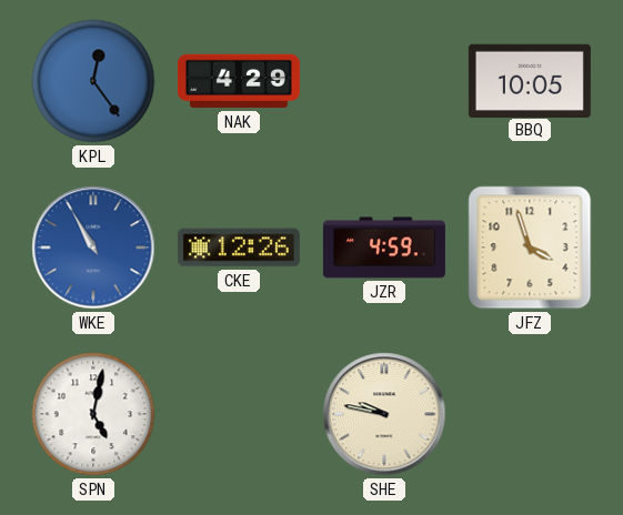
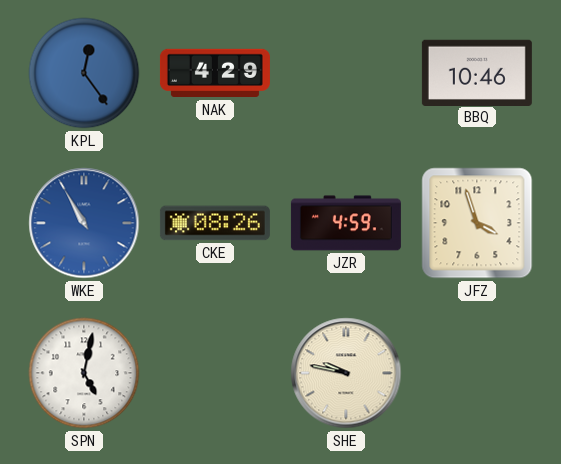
BBQ: 10:05 -> 10:46
CKE: 12:26 -> 08:26
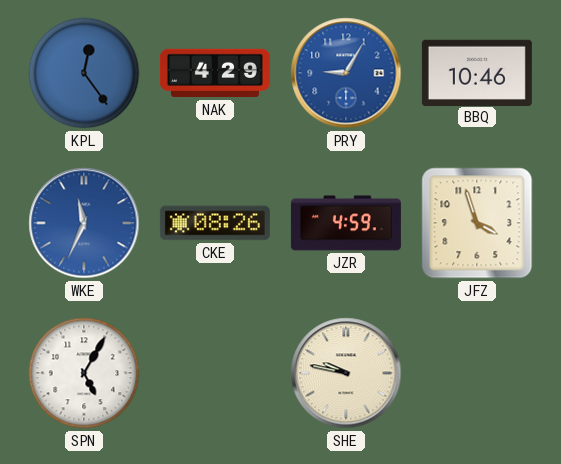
PRY: none -> 9:05
WKE: 10:55 -> 11:34
SPN: 5:02 -> 5:05
